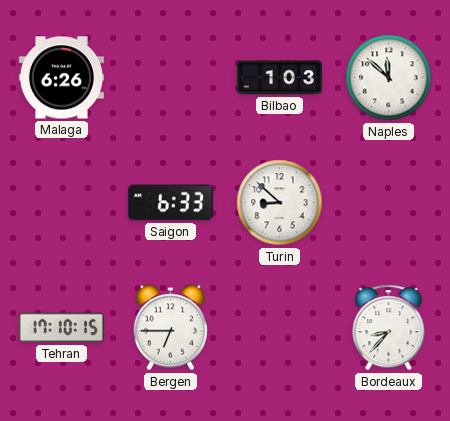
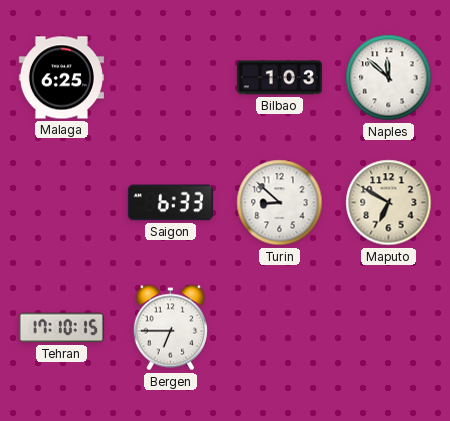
Malaga: 6:26 -> 6:25
Maputo: none -> 6:50
Bordeaux: 8:37 -> none
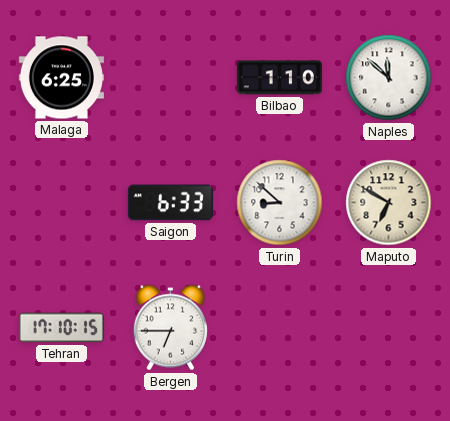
Bilbao: 1:03 -> 1:10
